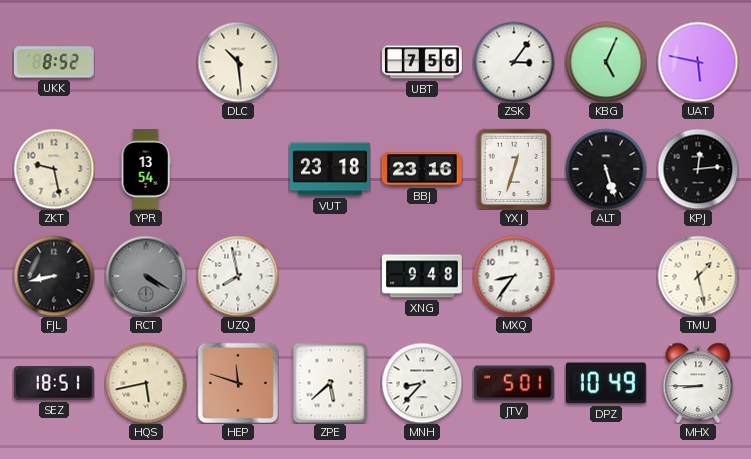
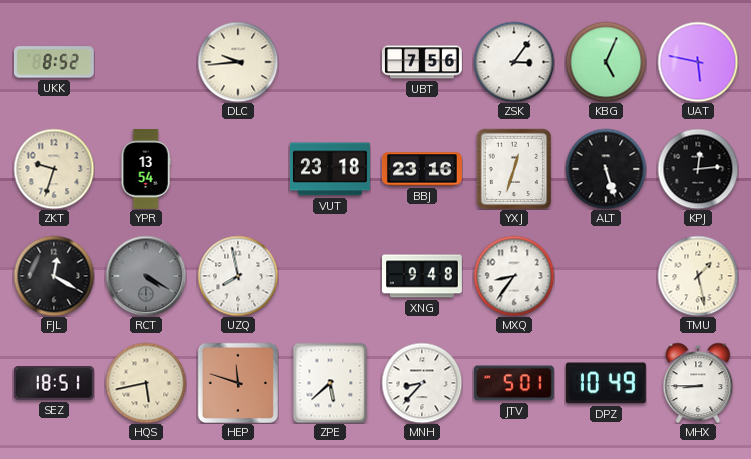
DLC: 10:29 -> 9:44
ZKT: 9:28 -> 9:33
FJL: 8:43 -> 12:20
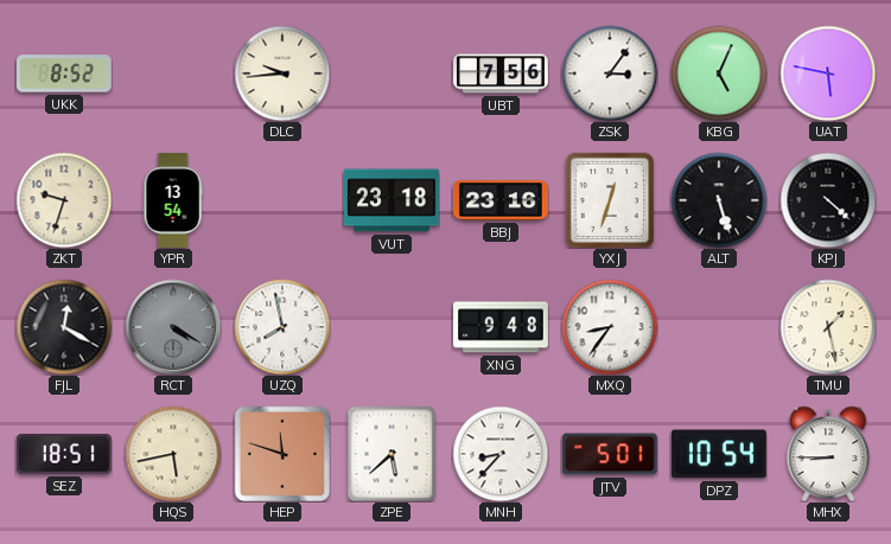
KPJ: 12:14 -> 4:22
DPZ: 10:49 -> 10:54
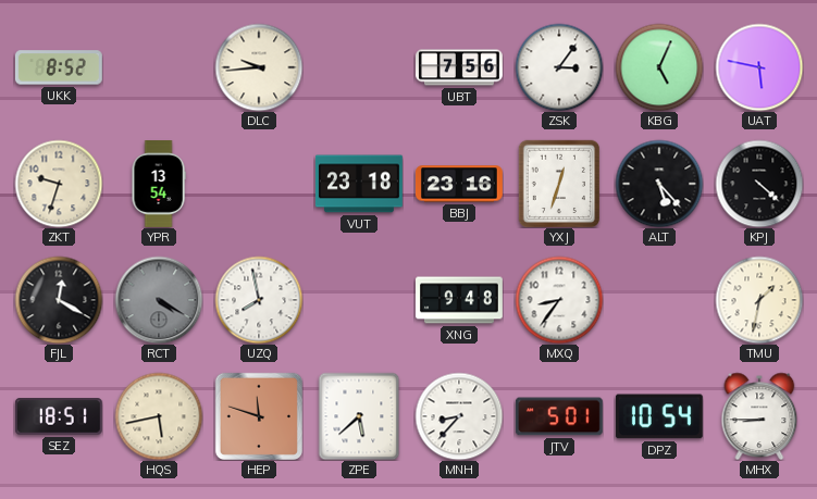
ALT: 5:27 -> 5:23
TMU: 1:28 -> 1:32
